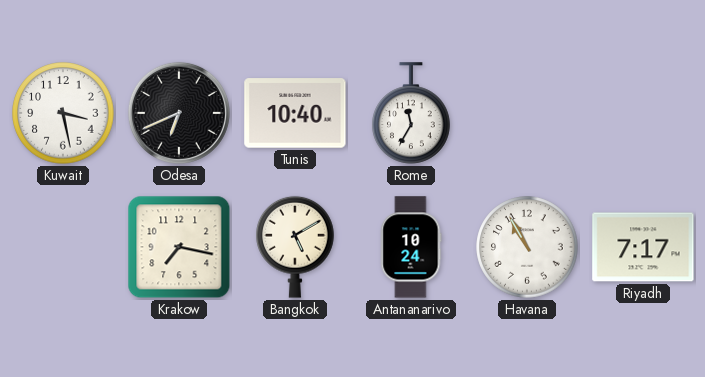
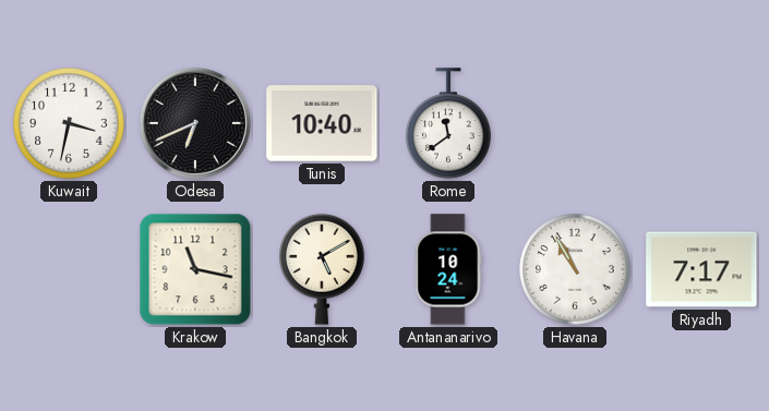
Kuwait: 3:28 -> 3:32
Rome: 11:35 -> 11:39
Krakow: 7:17 -> 11:17
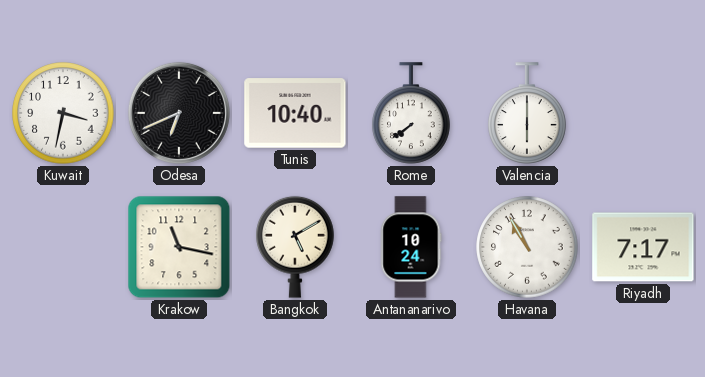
Rome: 11:39 -> 7:39
Valencia: none -> 6:00
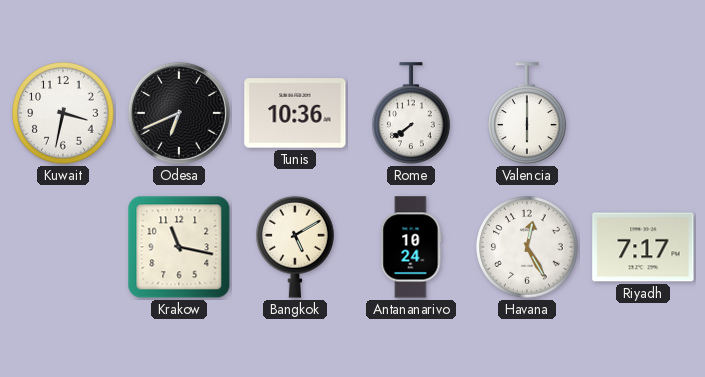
Tunis: 10:40 -> 10:36
Havana: 10:55 -> 12:25
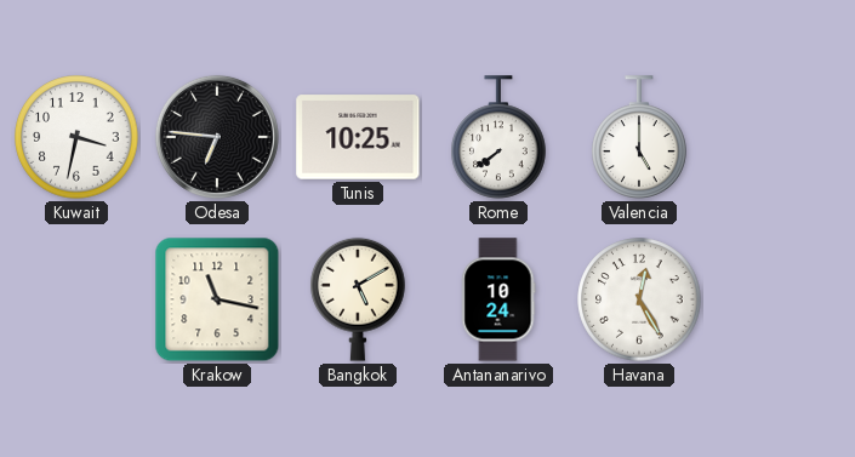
Odesa: 6:41 -> 6:46
Tunis: 10:36 -> 10:25
Valencia: 6:00 -> 5:00
Riyadh: 7:17 -> none
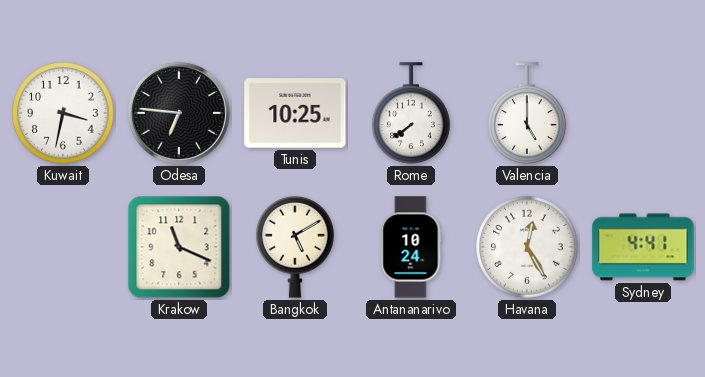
Krakow: 11:17 -> 11:19
Sydney: none -> 4:41
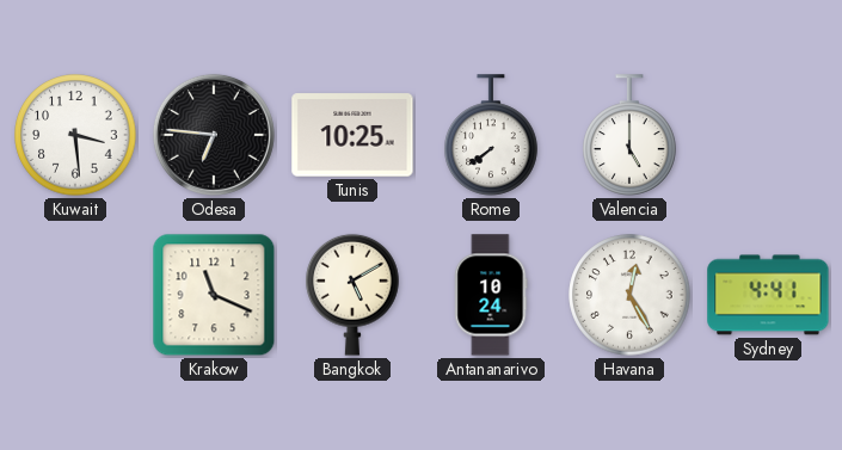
Kuwait: 3:32 -> 3:29
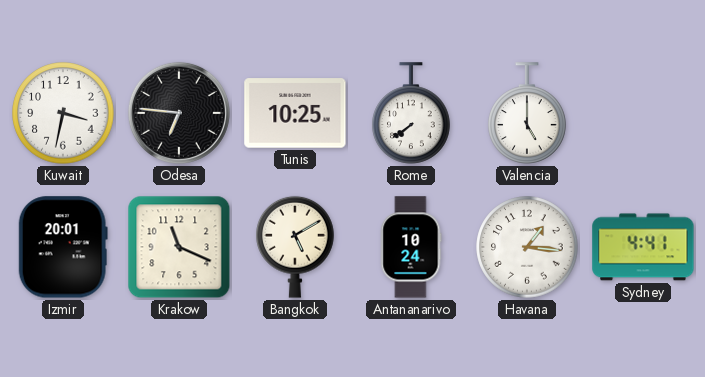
Kuwait: 3:29 -> 3:32
Izmir: none -> 20:01
Havana: 12:25 -> 1:16
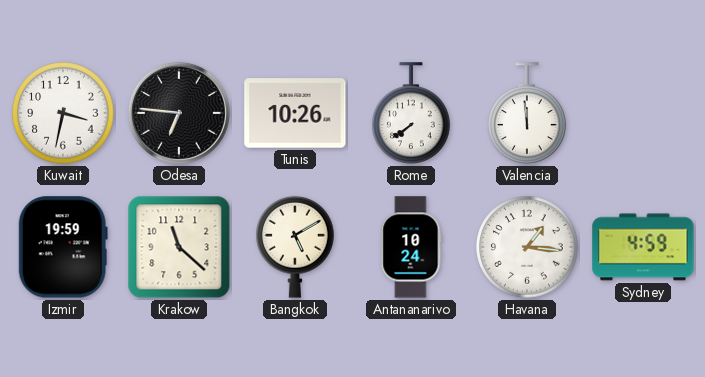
Tunis: 10:25 -> 10:26
Valencia: 5:00 -> 11:59
Izmir: 20:01 -> 19:59
Krakow: 11:19 -> 11:22
Sydney: 4:41 -> 4:59
